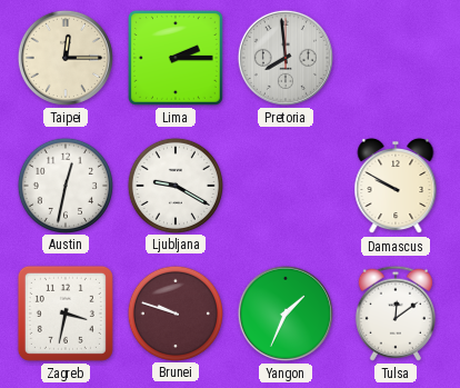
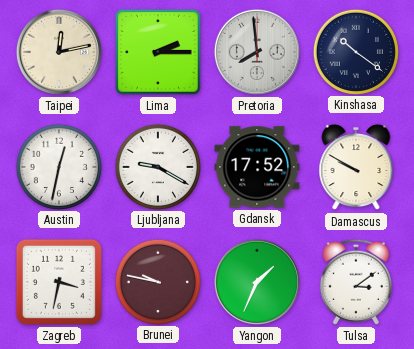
Taipei: 12:15 -> 12:13
Kinshasa: none -> 10:21
Gdansk: none -> 17:52
Brunei: 9:48 -> 9:47
Tulsa: 12:09 -> 3:09
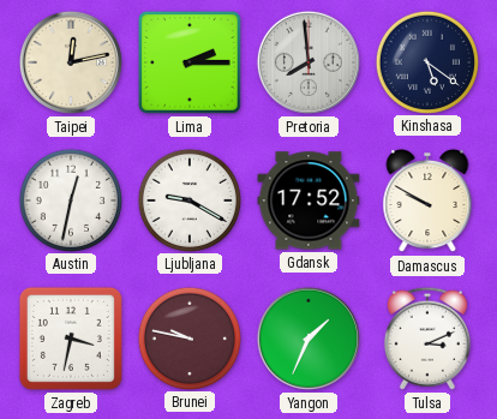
Kinshasa: 10:21 -> 5:21
Tulsa: 3:09 -> 3:11
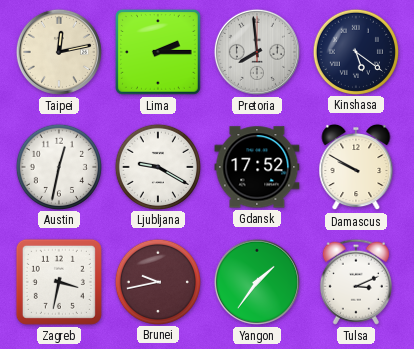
Brunei: 9:47 -> 9:43
Yangon: 1:34 -> 1:36
